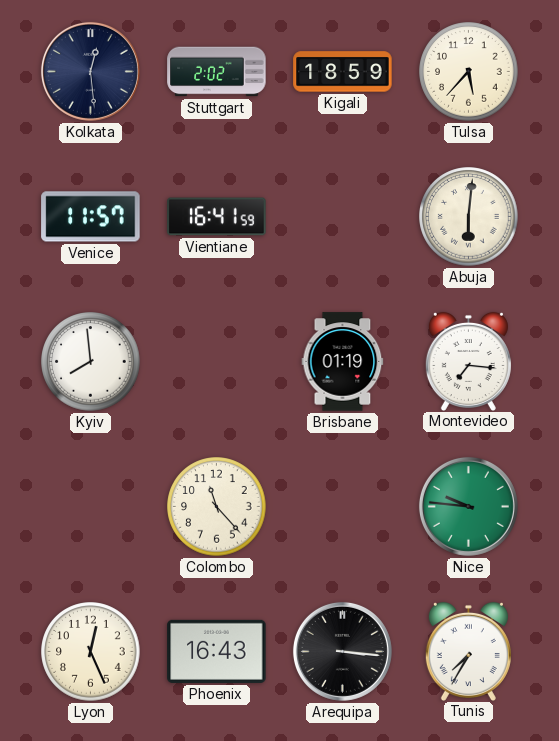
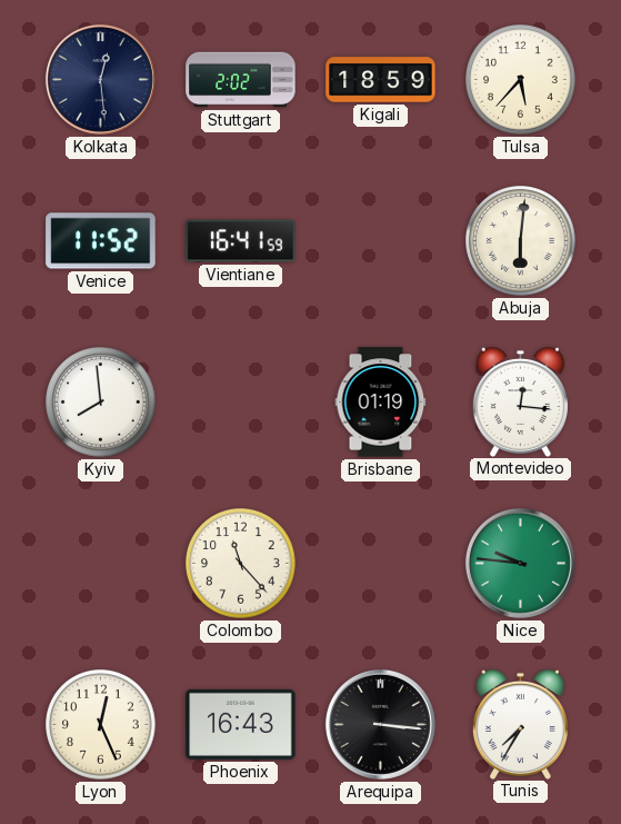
Venice: 11:57 -> 11:52
Montevideo: 7:16 -> 12:16
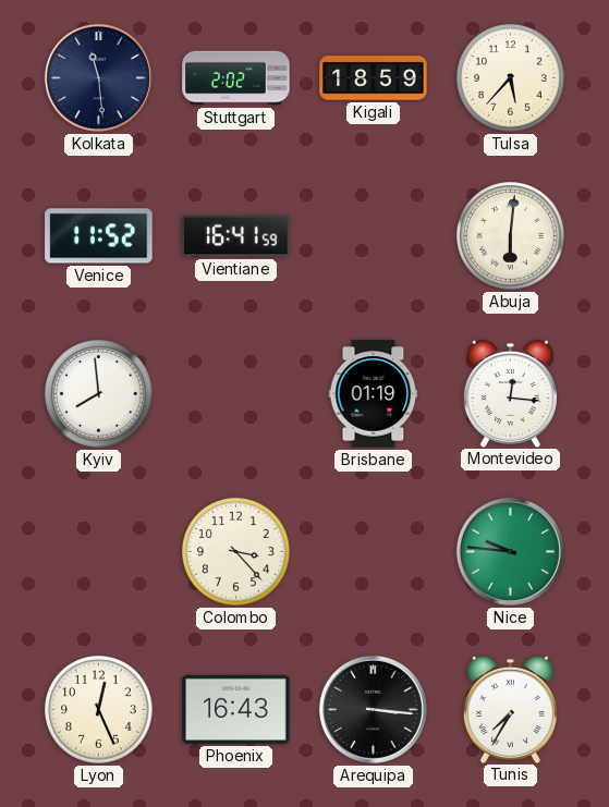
Kolkata: 12:29 -> 11:29
Colombo: 11:23 -> 3:23
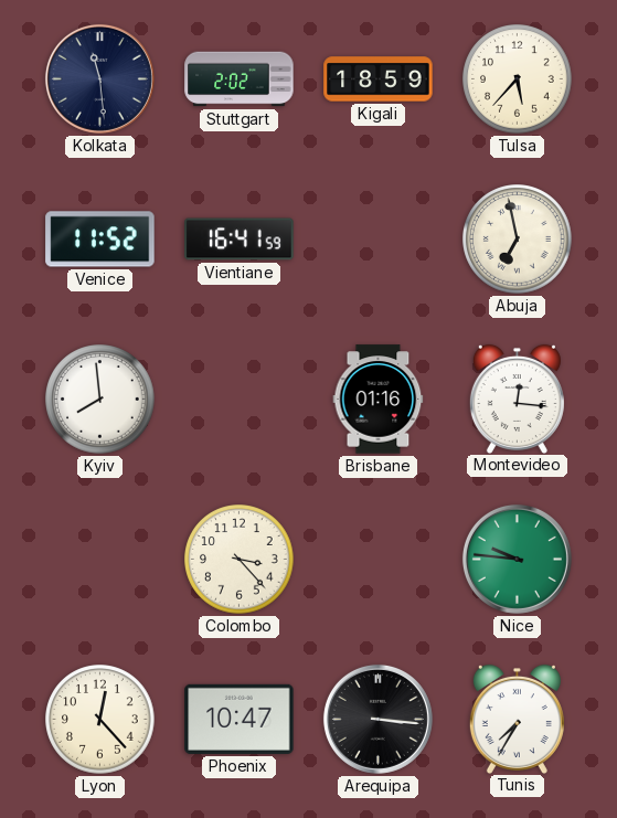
Abuja: 6:01 -> 6:58
Brisbane: 01:19 -> 01:16
Lyon: 12:26 -> 12:23
Phoenix: 16:43 -> 10:47
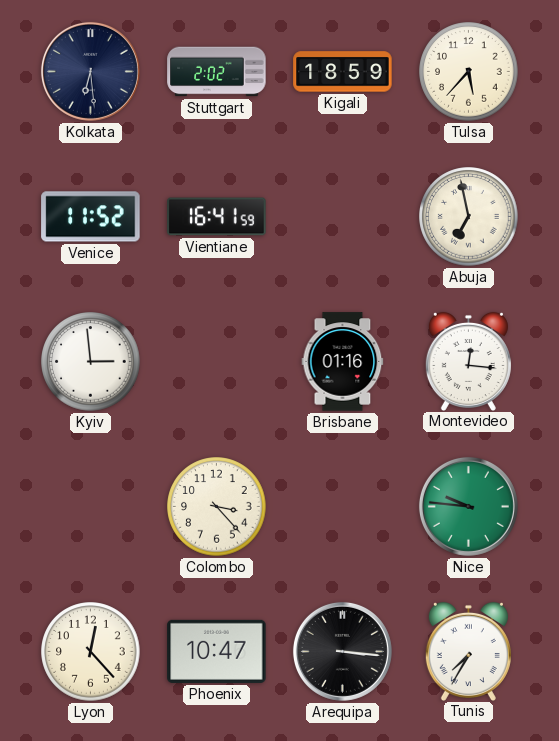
Kolkata: 11:29 -> 6:29
Kyiv: 7:59 -> 2:59
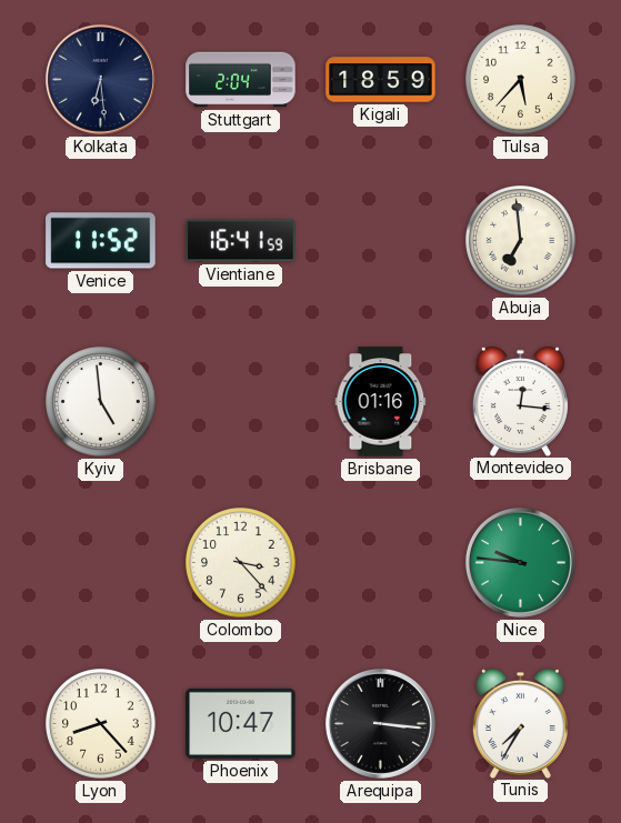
Stuttgart: 2:02 -> 2:04
Abuja: 6:58 -> 6:59
Kyiv: 2:59 -> 4:59
Lyon: 12:23 -> 8:23
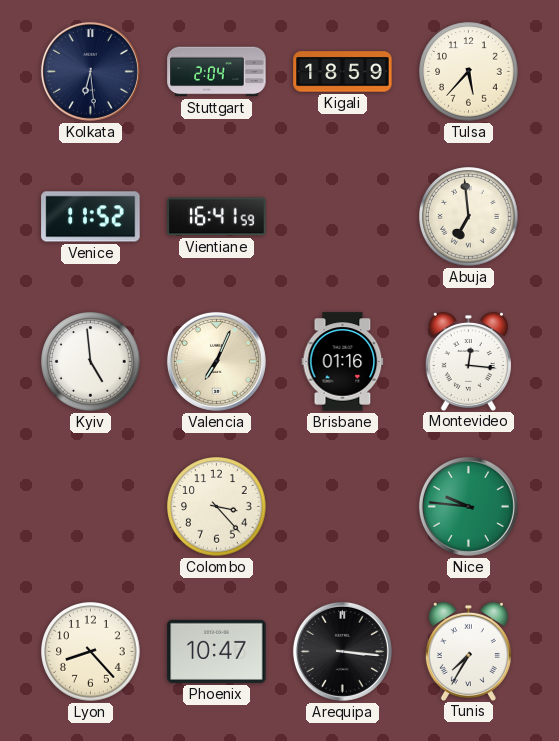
Valencia: none -> 7:04
